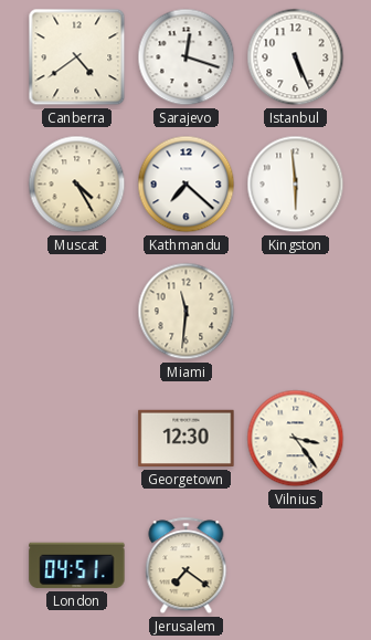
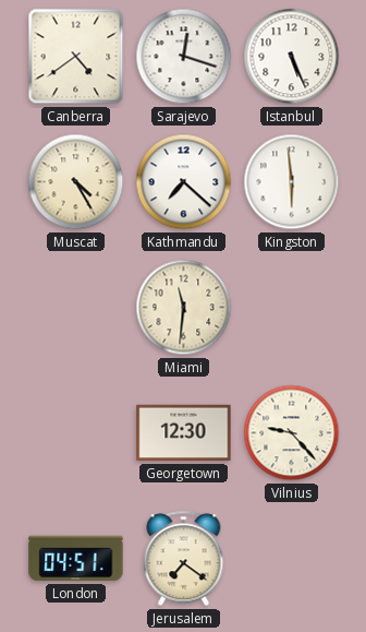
Vilnius: 3:24 -> 9:23
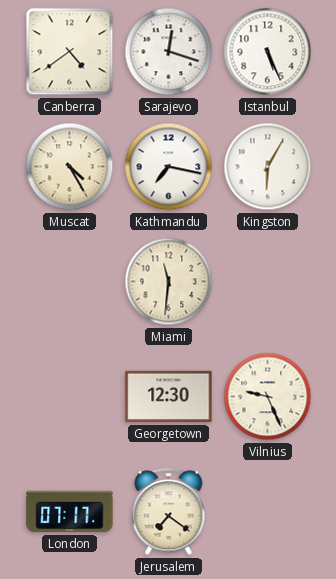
Kathmandu: 7:22 -> 7:17
Kingston: 5:59 -> 6:05
Vilnius: 9:23 -> 9:26
London: 04:51 -> 07:17
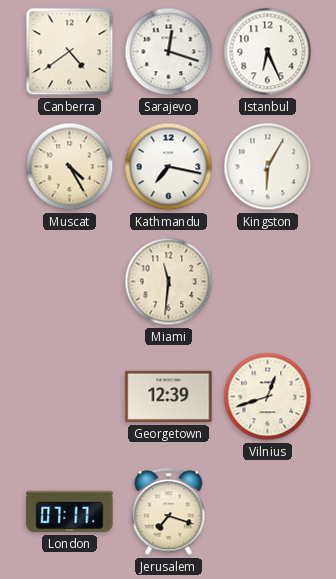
Istanbul: 5:26 -> 6:26
Georgetown: 12:30 -> 12:39
Vilnius: 9:26 -> 12:42
Jerusalem: 7:21 -> 7:18
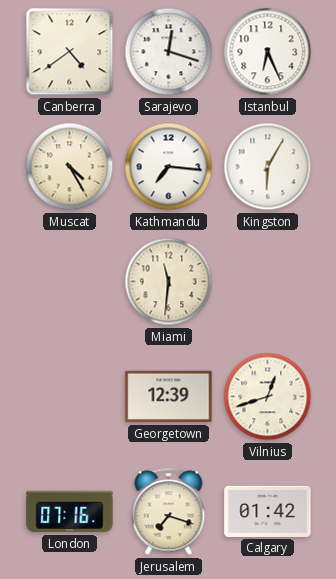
Kathmandu: 7:17 -> 7:16
London: 07:17 -> 07:16
Calgary: none -> 01:42
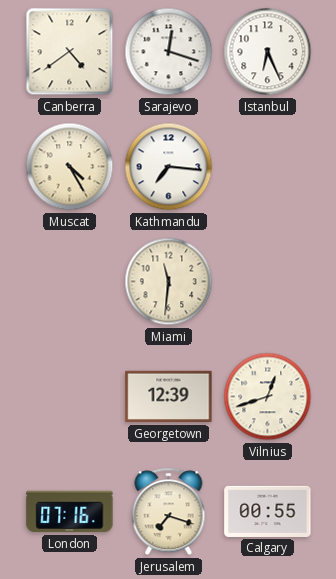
Kingston: 6:05 -> none
Calgary: 01:42 -> 00:55
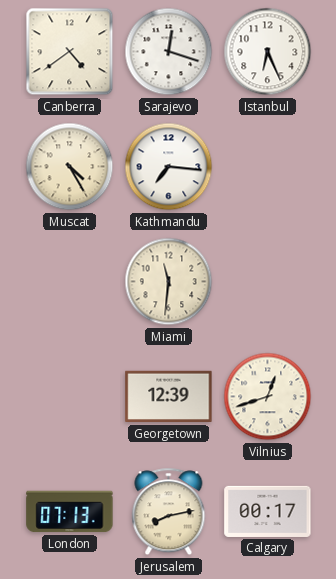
London: 07:16 -> 07:13
Jerusalem: 7:18 -> 8:13
Calgary: 00:55 -> 00:17
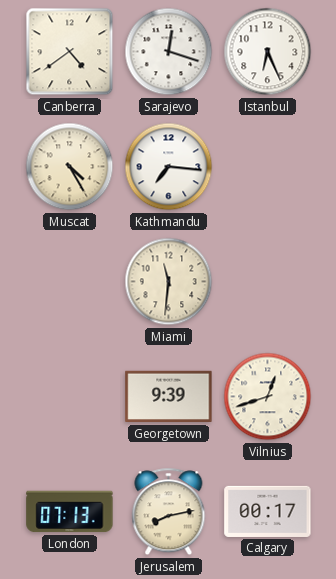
Georgetown: 12:39 -> 9:39
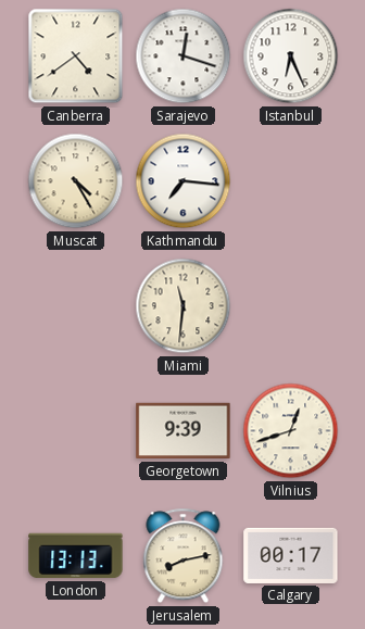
London: 07:13 -> 13:13
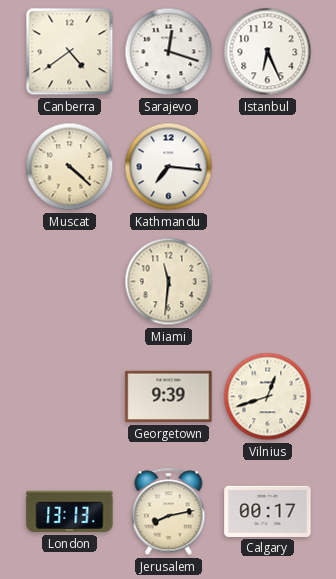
Muscat: 4:25 -> 4:22
